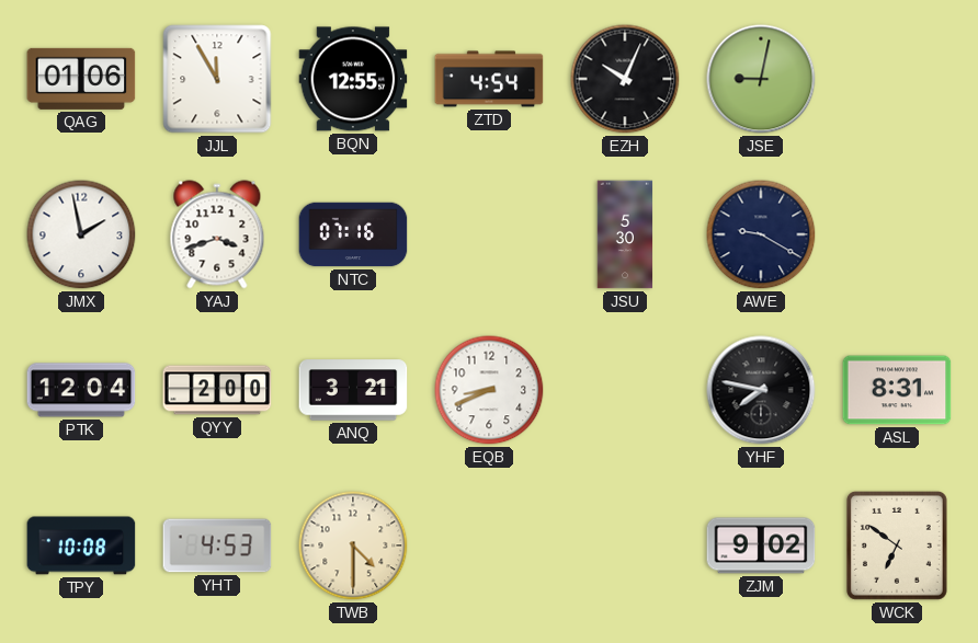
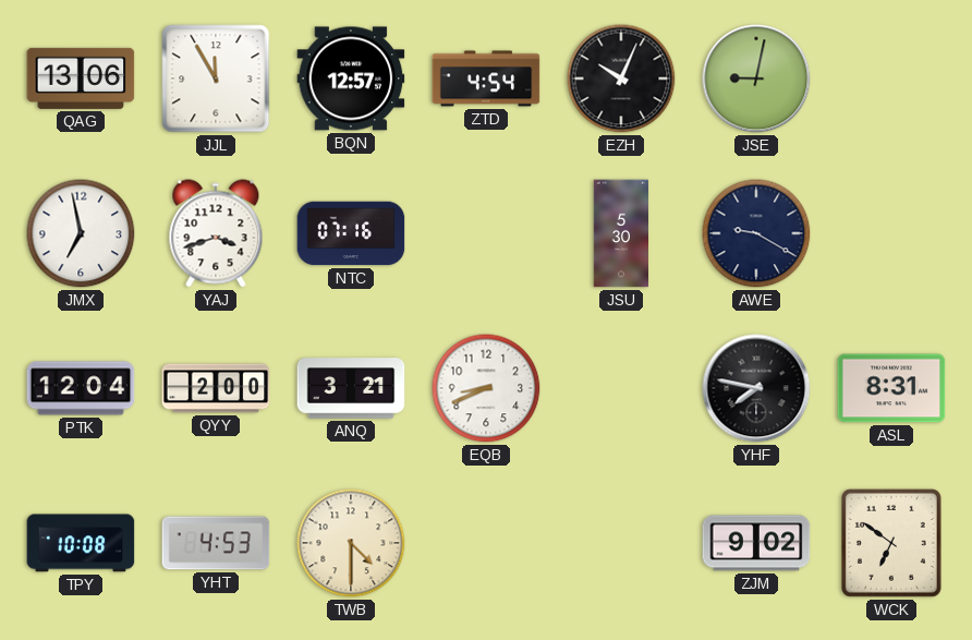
QAG: 01:06 -> 13:06
BQN: 12:55 -> 12:57
JMX: 1:58 -> 6:58
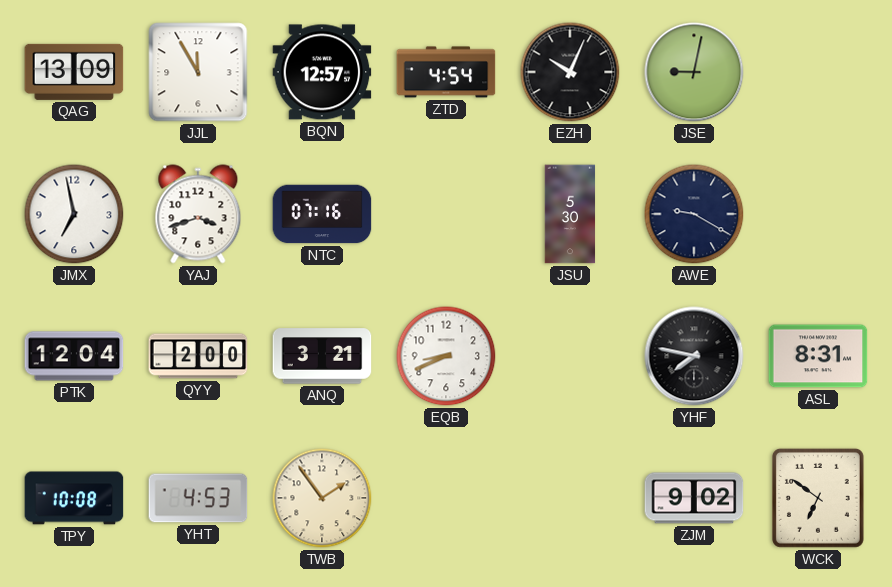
QAG: 13:06 -> 13:09
TWB: 4:30 -> 1:54
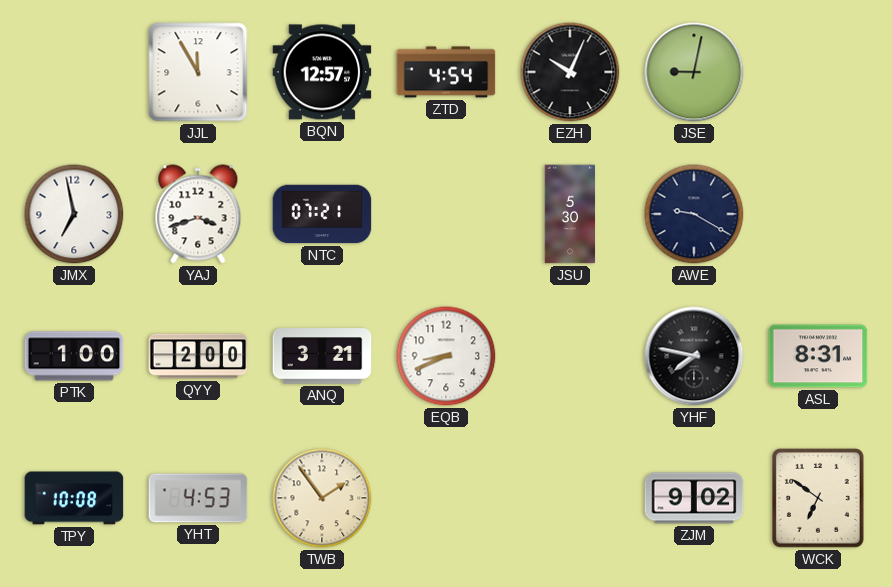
QAG: 13:09 -> none
NTC: 07:16 -> 07:21
PTK: 12:04 -> 1:00
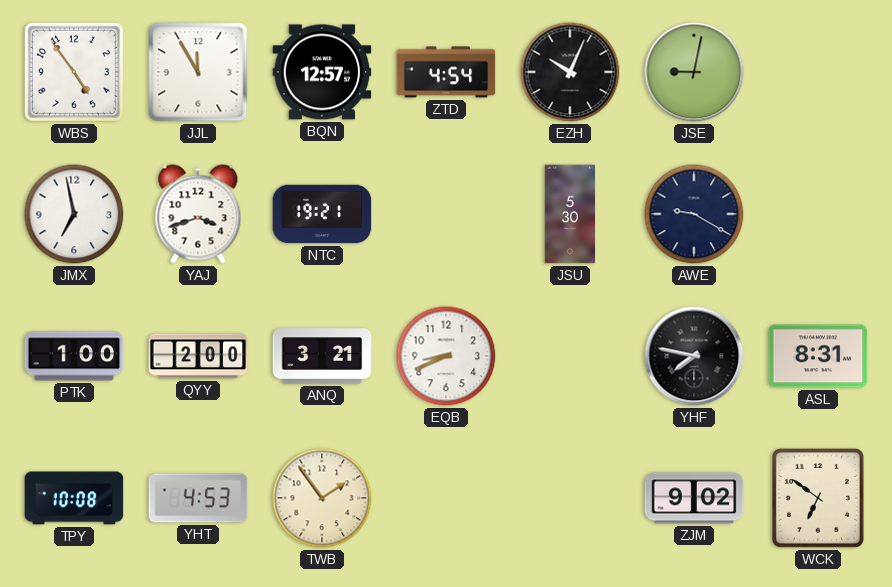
WBS: none -> 4:54
NTC: 07:21 -> 19:21
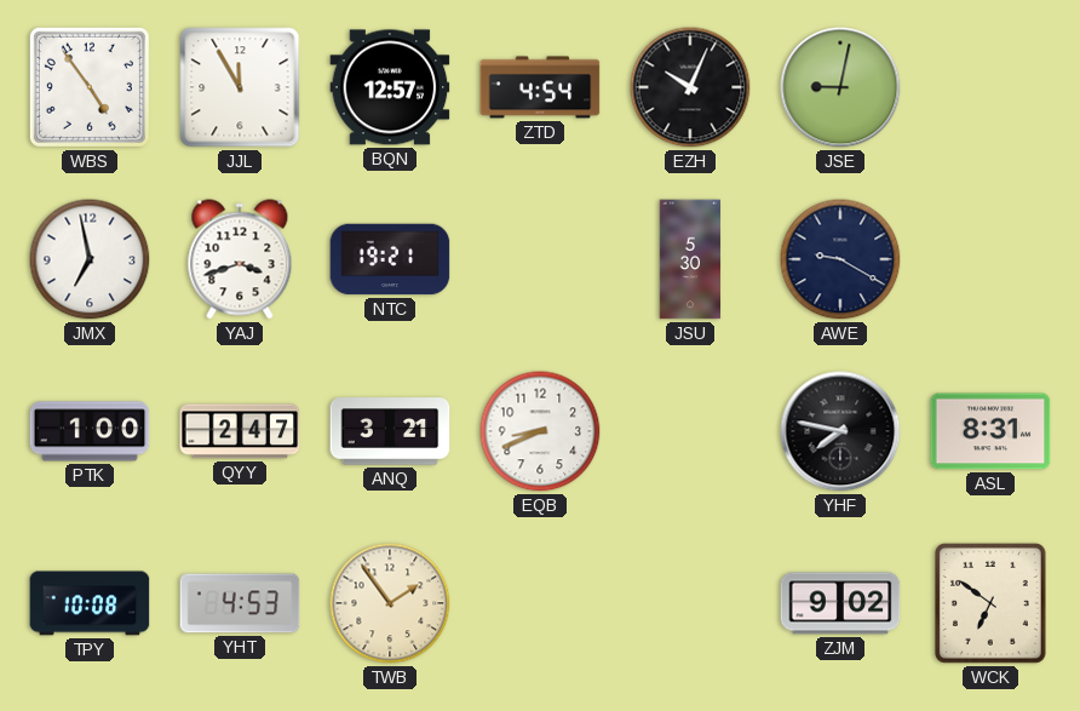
QYY: 2:00 -> 2:47
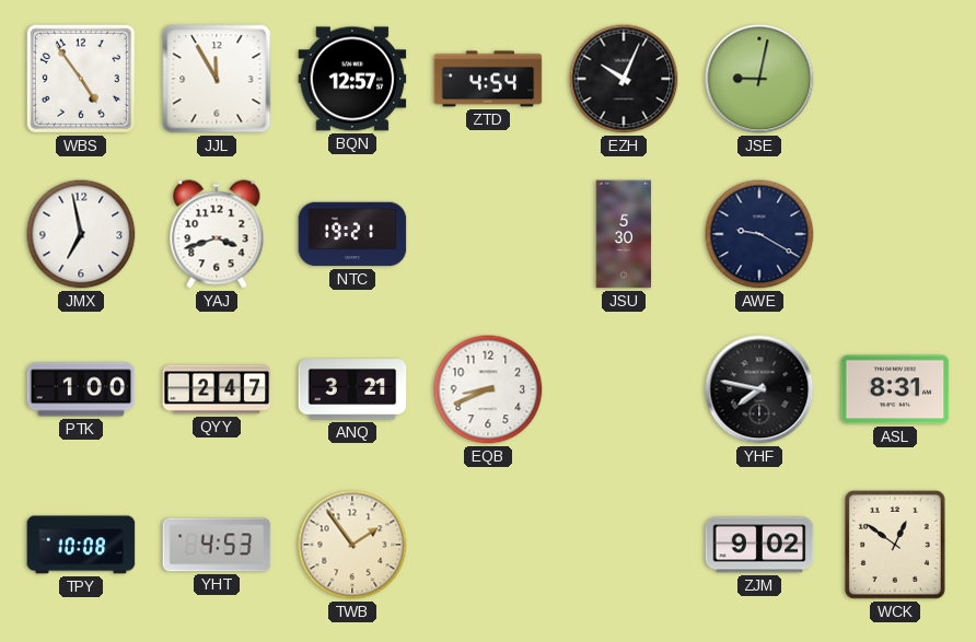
WCK: 6:51 -> 12:51
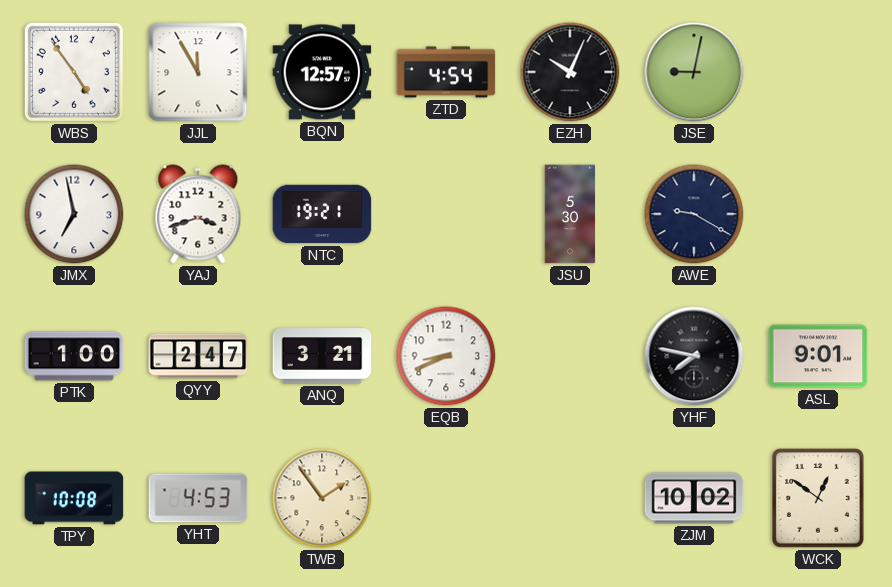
ASL: 8:31 -> 9:01
ZJM: 9:02 -> 10:02
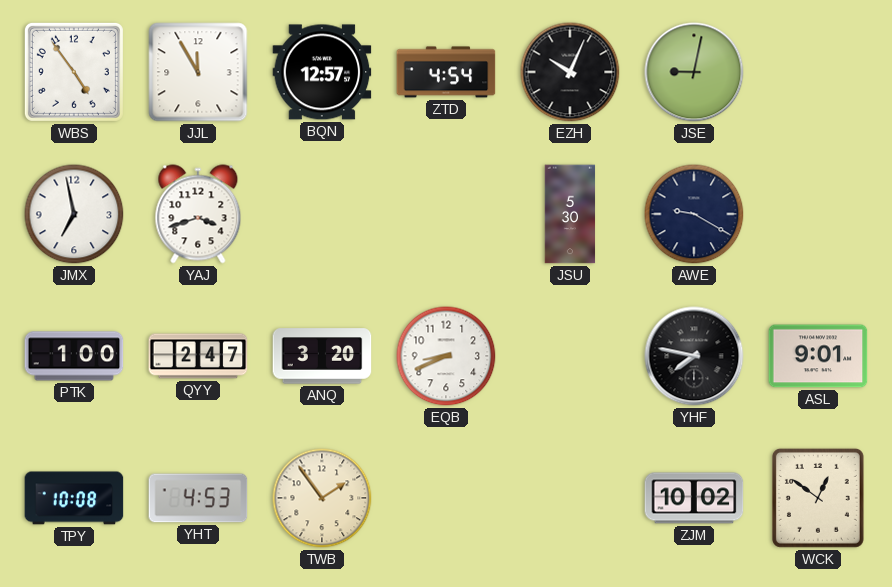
NTC: 19:21 -> none
ANQ: 3:21 -> 3:20
